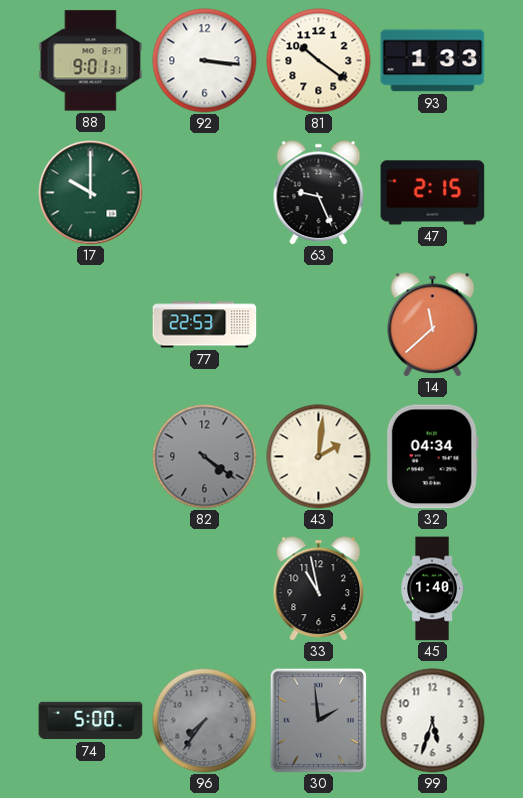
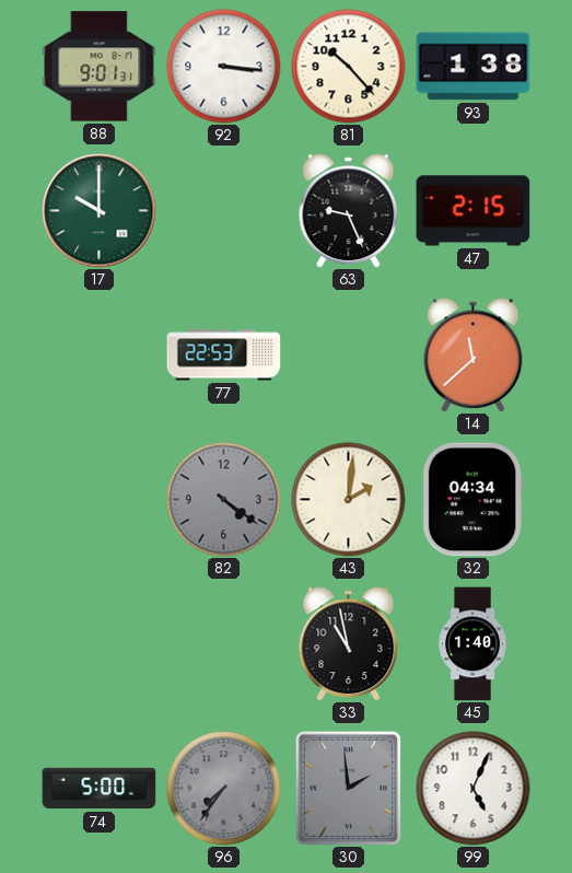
81: 10:21 -> 10:23
93: 1:33 -> 1:38
99: 5:33 -> 5:04
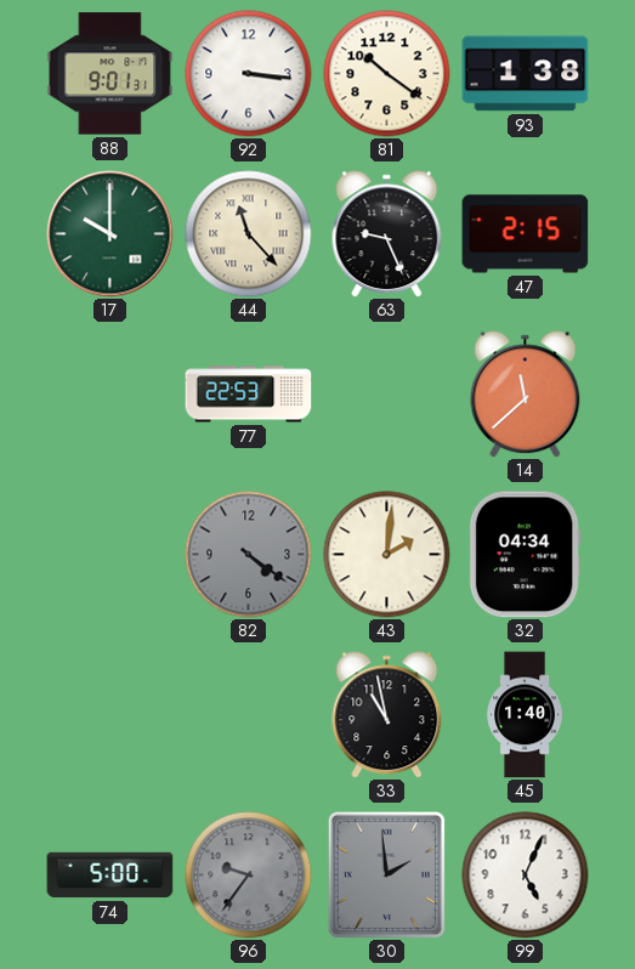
81: 10:23 -> 10:21
44: none -> 11:23
96: 7:36 -> 9:36
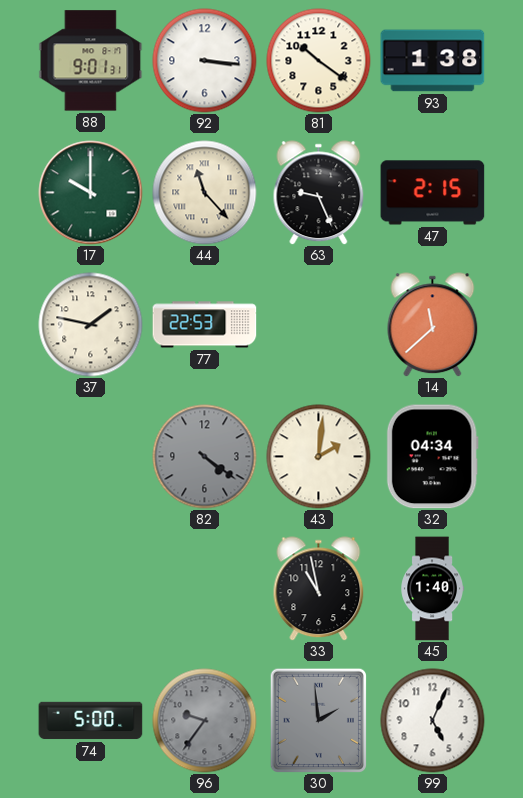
37: none -> 1:47
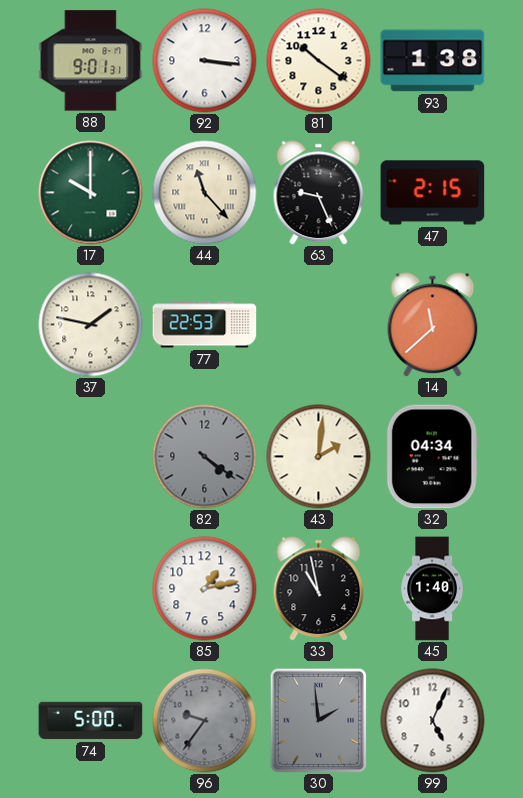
85: none -> 1:13
